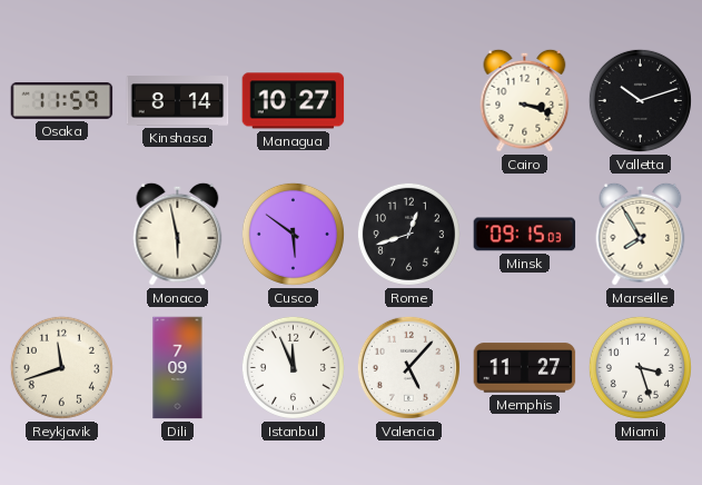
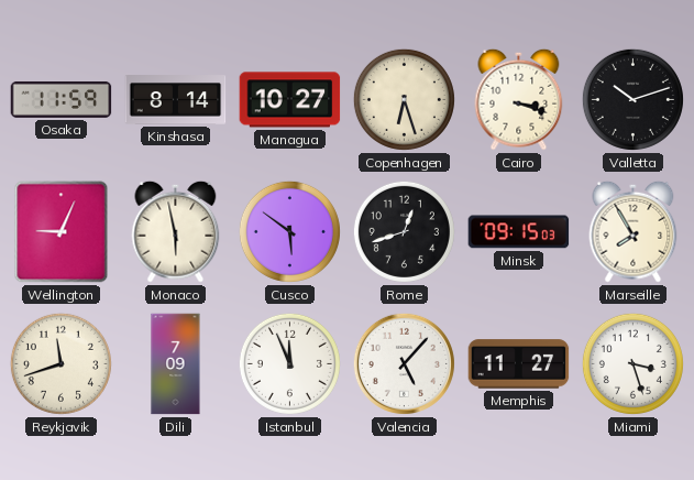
Copenhagen: none -> 6:27
Wellington: none -> 9:04
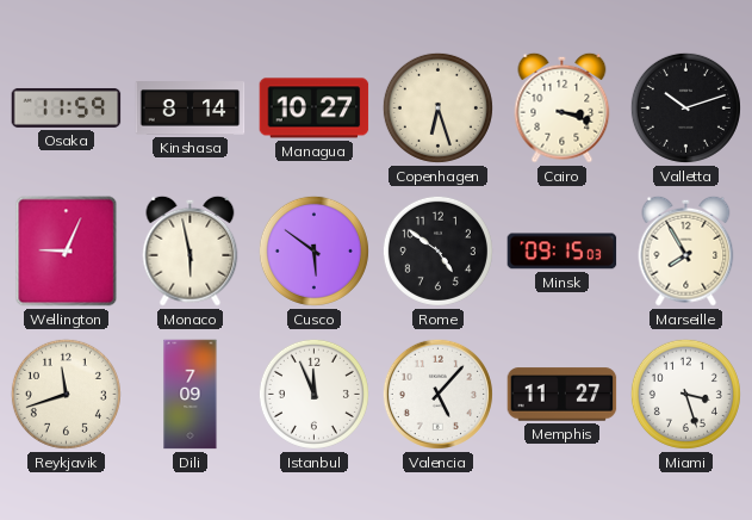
Rome: 12:42 -> 4:51
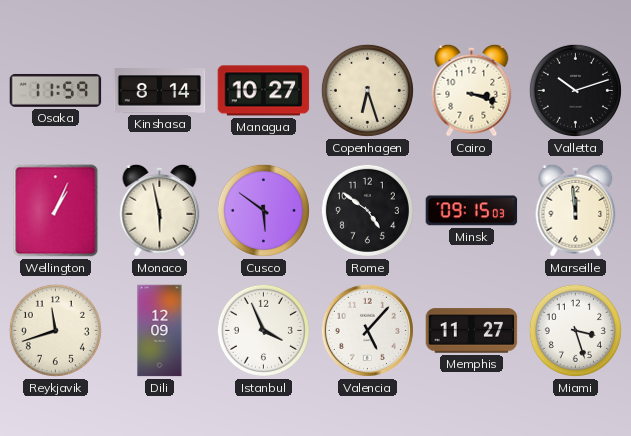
Wellington: 9:04 -> 1:04
Marseille: 7:55 -> 11:59
Dili: 7:09 -> 12:09
Istanbul: 11:56 -> 3:56
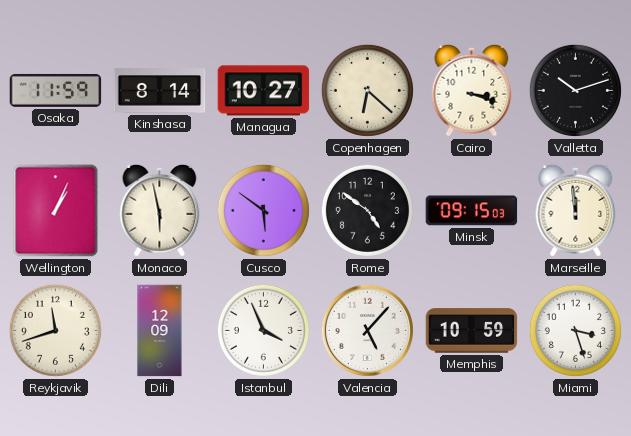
Copenhagen: 6:27 -> 6:22
Memphis: 11:27 -> 10:59
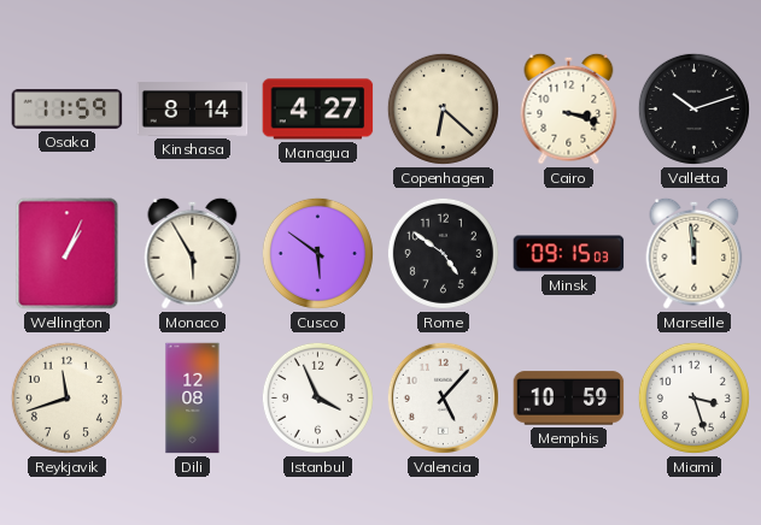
Managua: 10:27 -> 4:27
Monaco: 5:58 -> 5:55
Dili: 12:09 -> 12:08
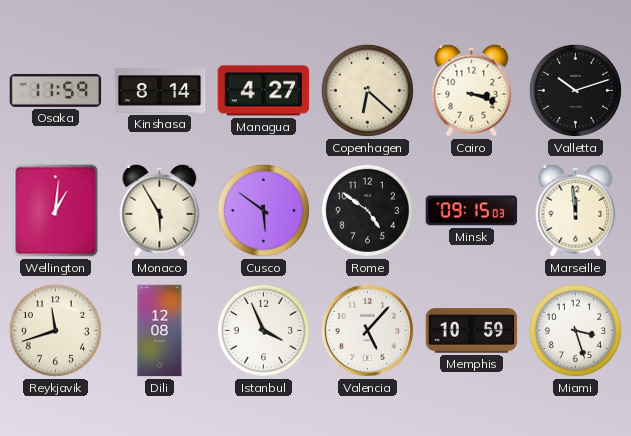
Wellington: 1:04 -> 1:01
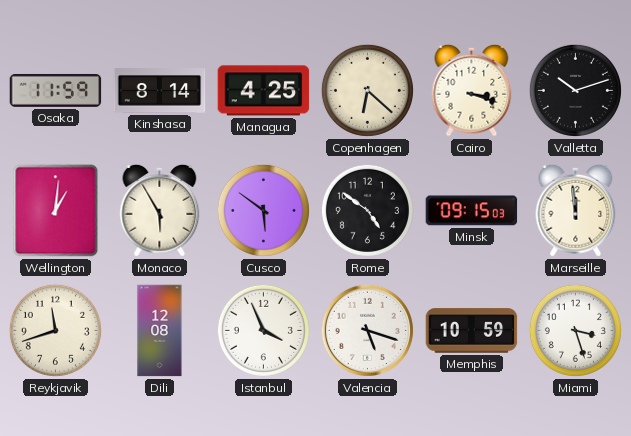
Managua: 4:27 -> 4:25
Valencia: 5:07 -> 5:18
